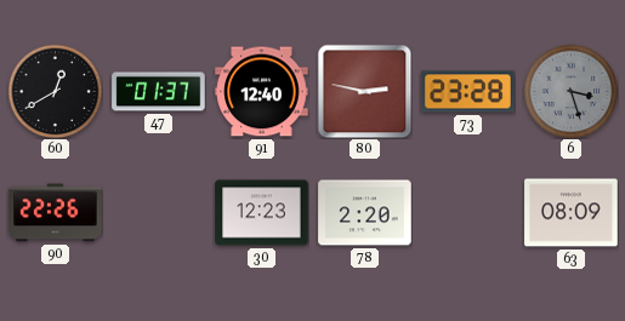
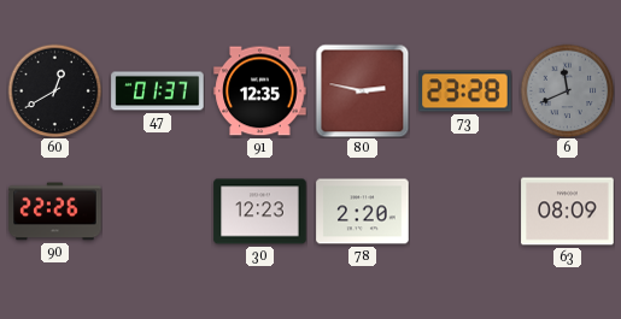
91: 12:40 -> 12:35
6: 3:27 -> 11:41
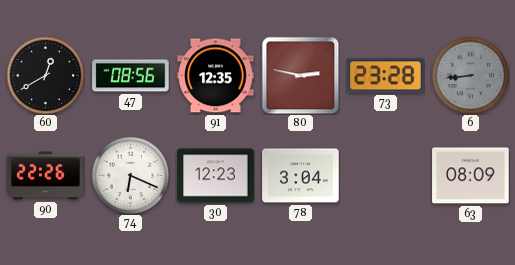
47: 01:37 -> 08:56
6: 11:41 -> 8:44
74: none -> 6:19
78: 2:20 -> 3:04
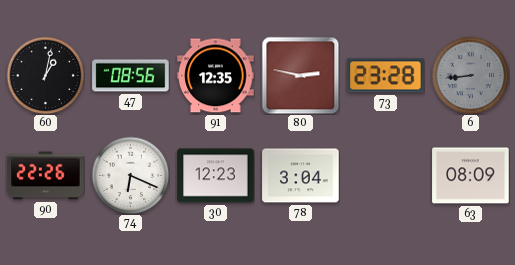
60: 12:40 -> 1:02
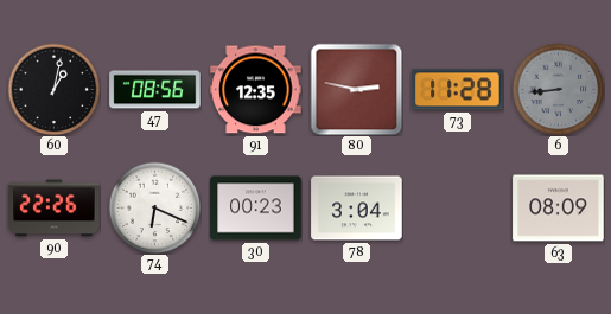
73: 23:28 -> 11:28
30: 12:23 -> 00:23
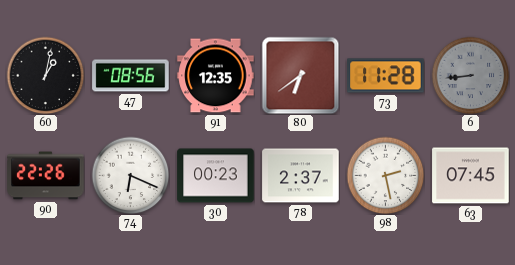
80: 2:47 -> 6:39
78: 3:04 -> 2:37
98: none -> 2:28
63: 08:09 -> 07:45
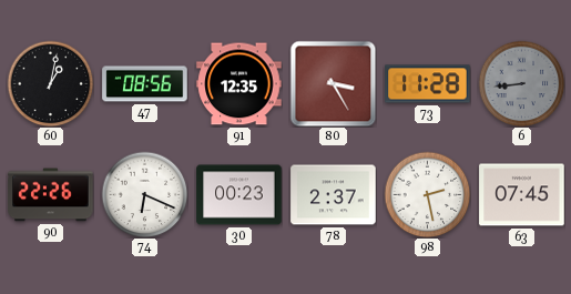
80: 6:39 -> 3:25
